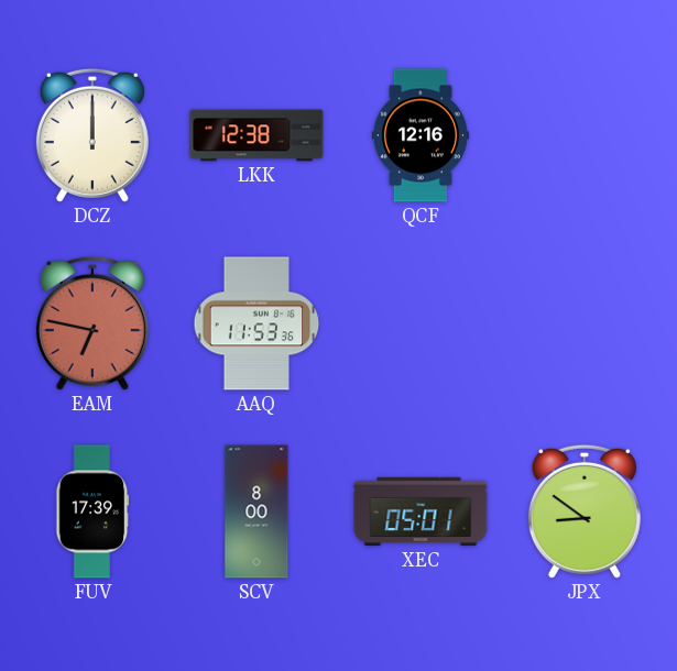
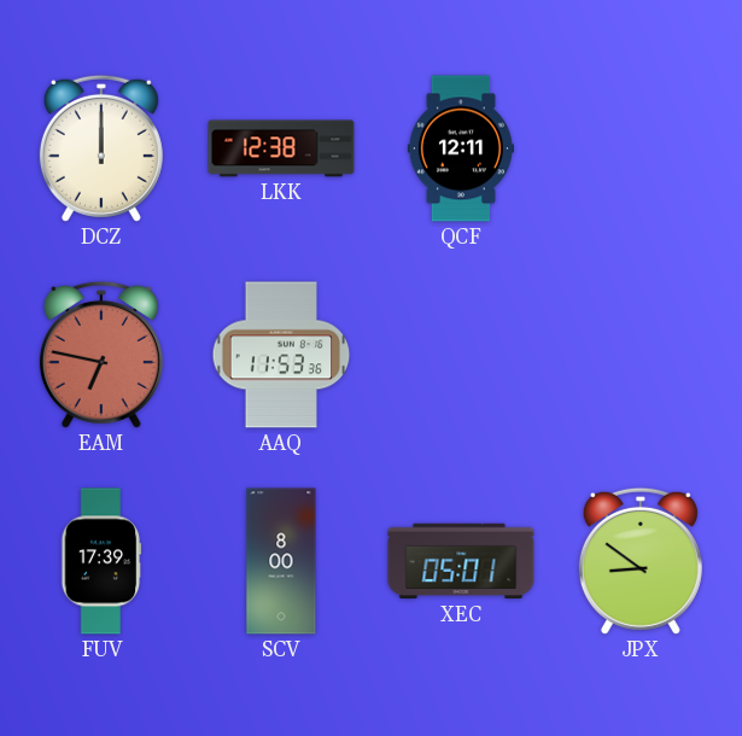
QCF: 12:16 -> 12:11
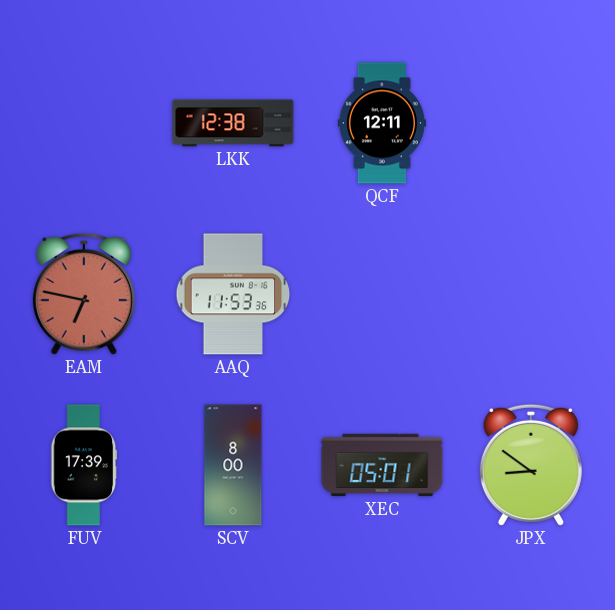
DCZ: 12:00 -> none
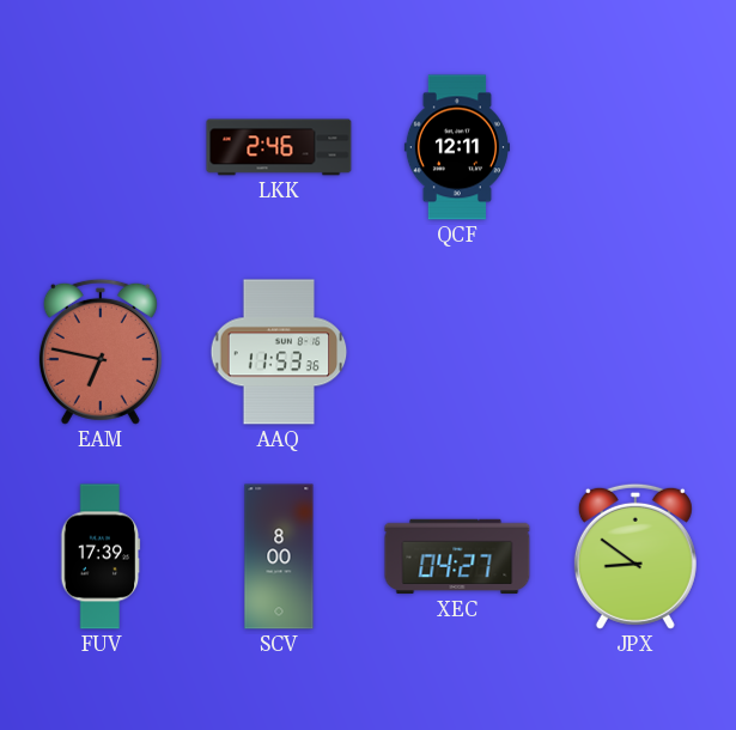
LKK: 12:38 -> 2:46
XEC: 05:01 -> 04:27
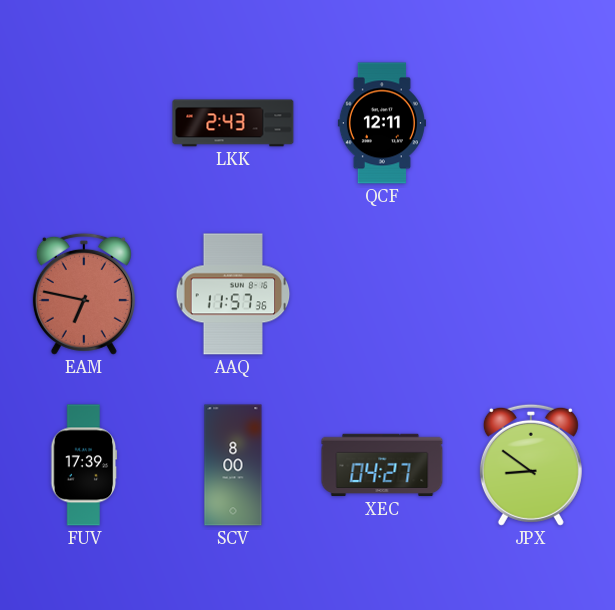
LKK: 2:46 -> 2:43
AAQ: 11:53 -> 11:57
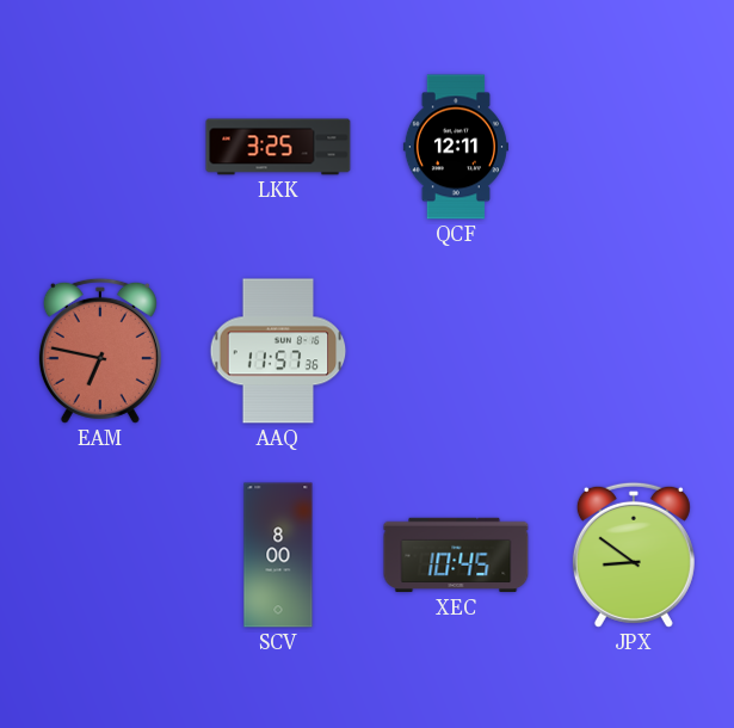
LKK: 2:43 -> 3:25
FUV: 17:39 -> none
XEC: 04:27 -> 10:45
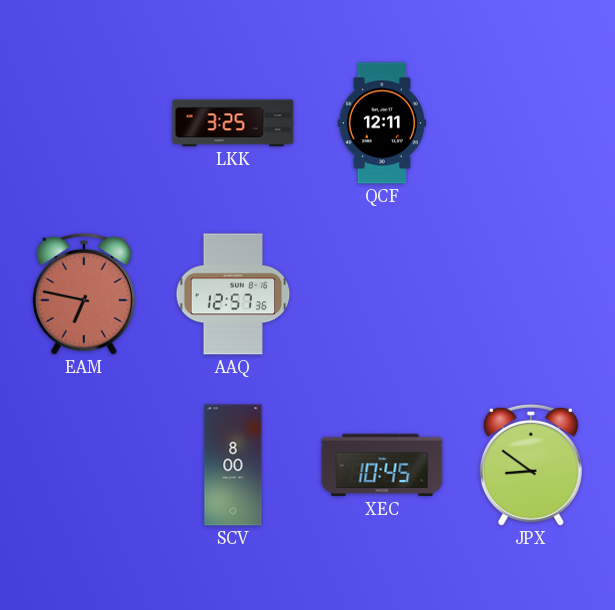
AAQ: 11:57 -> 12:57
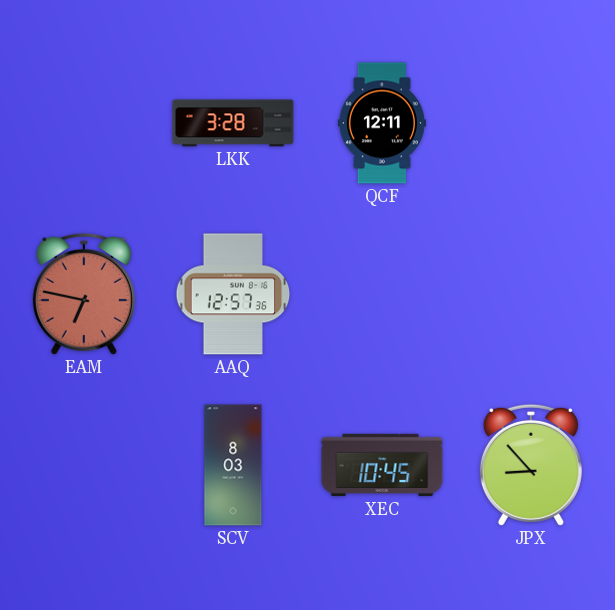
LKK: 3:25 -> 3:28
SCV: 8:00 -> 8:03
JPX: 8:51 -> 8:53
